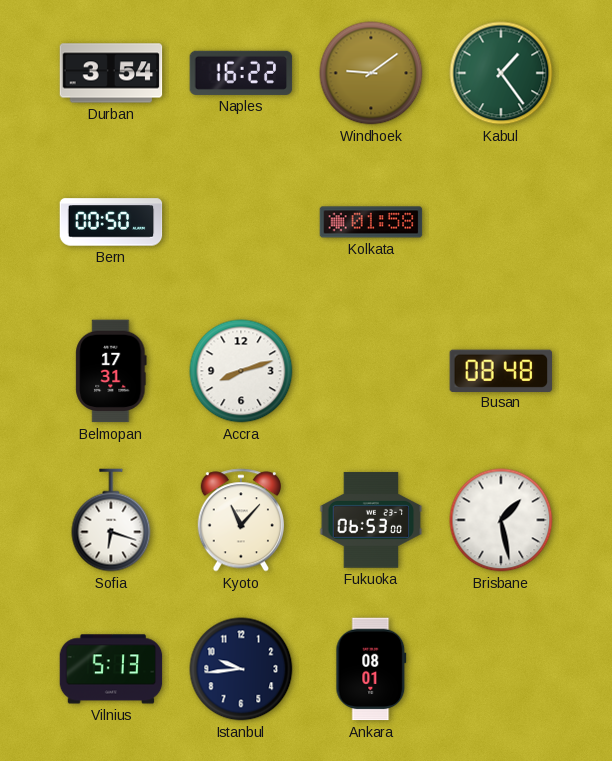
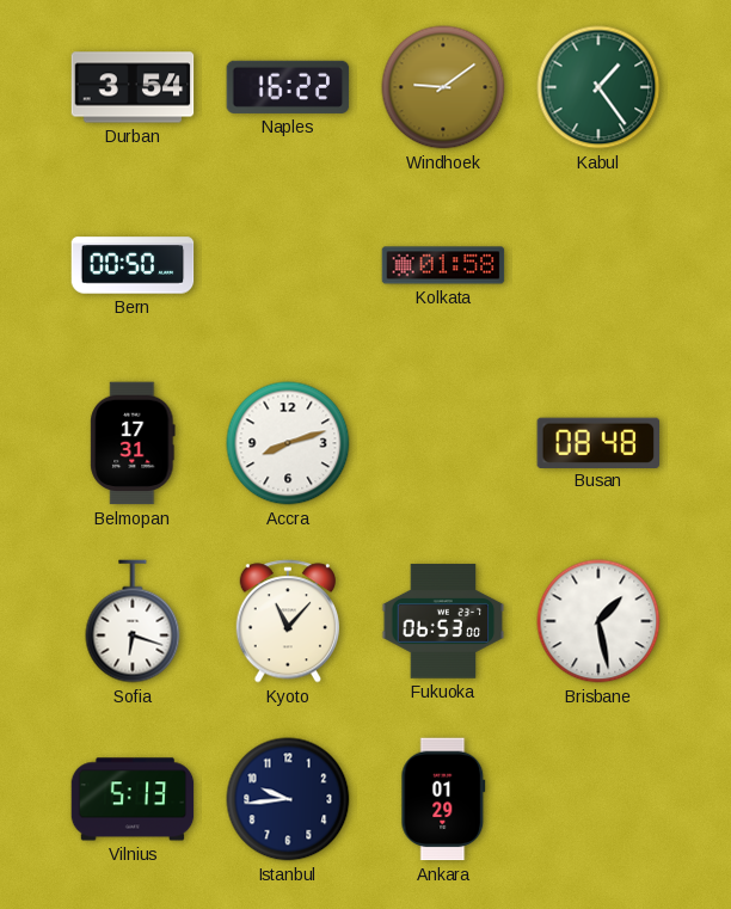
Ankara: 08:01 -> 01:29
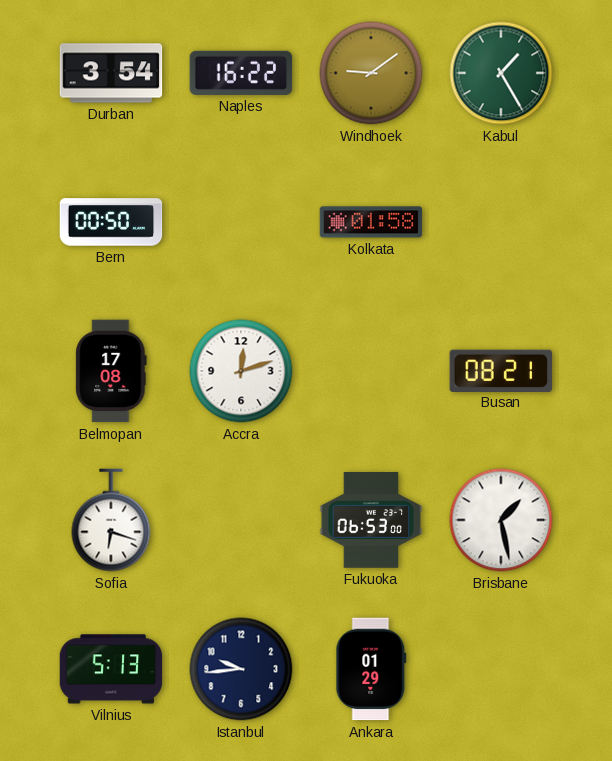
Kabul: 1:24 -> 1:25
Belmopan: 17:31 -> 17:08
Accra: 8:12 -> 12:12
Busan: 08:48 -> 08:21
Kyoto: 11:07 -> none
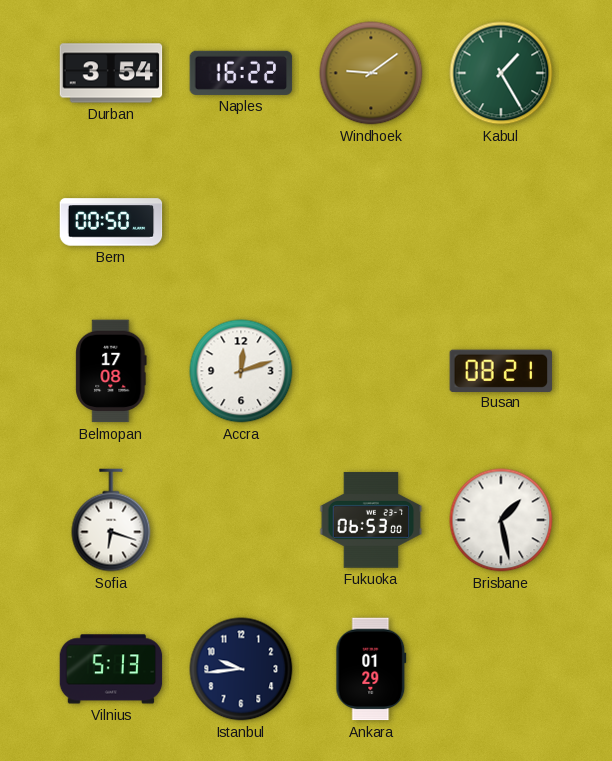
Kolkata: 01:58 -> none
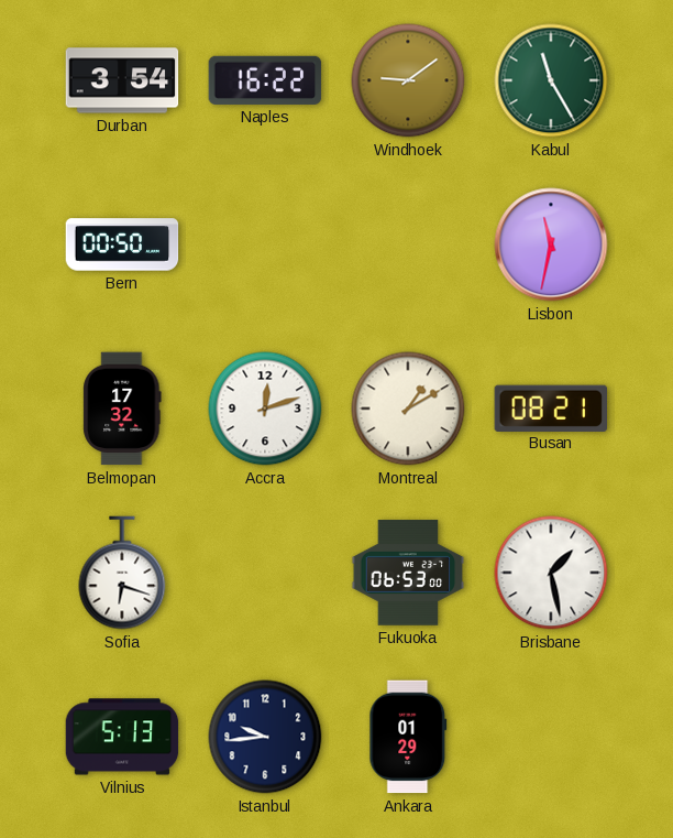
Kabul: 1:25 -> 11:25
Lisbon: none -> 11:32
Belmopan: 17:08 -> 17:32
Montreal: none -> 1:10
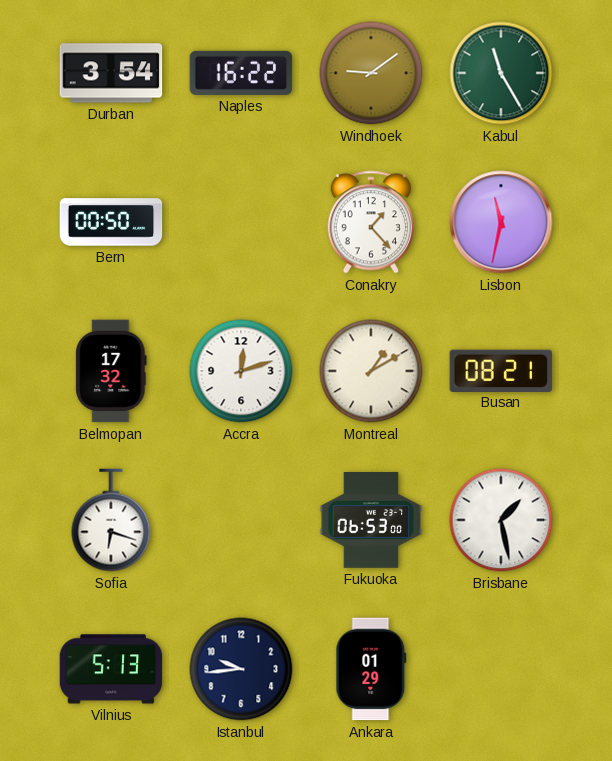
Conakry: none -> 1:23
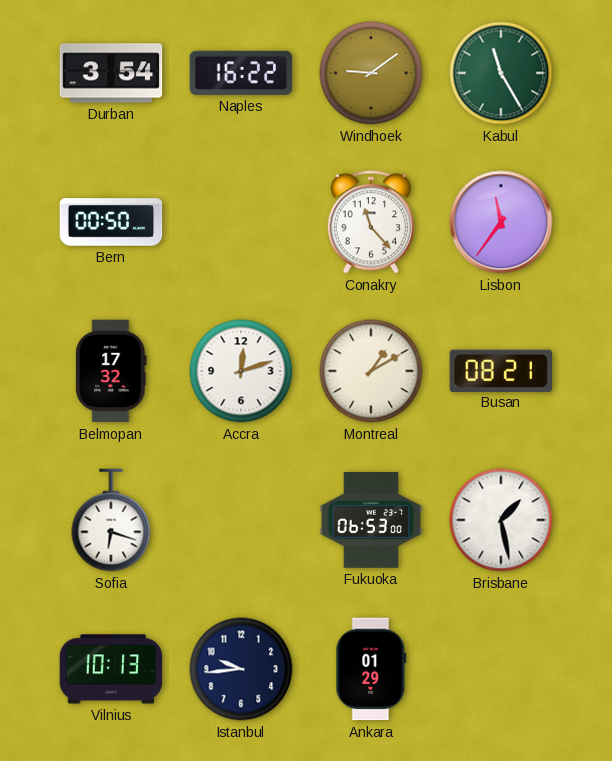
Conakry: 1:23 -> 11:23
Lisbon: 11:32 -> 11:36
Vilnius: 5:13 -> 10:13
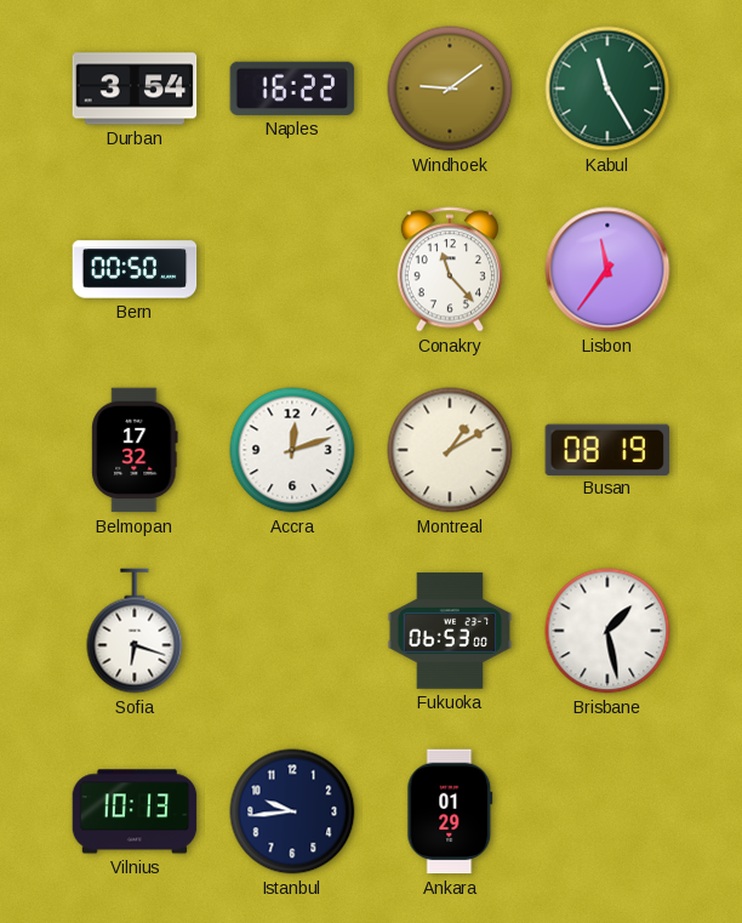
Busan: 08:21 -> 08:19
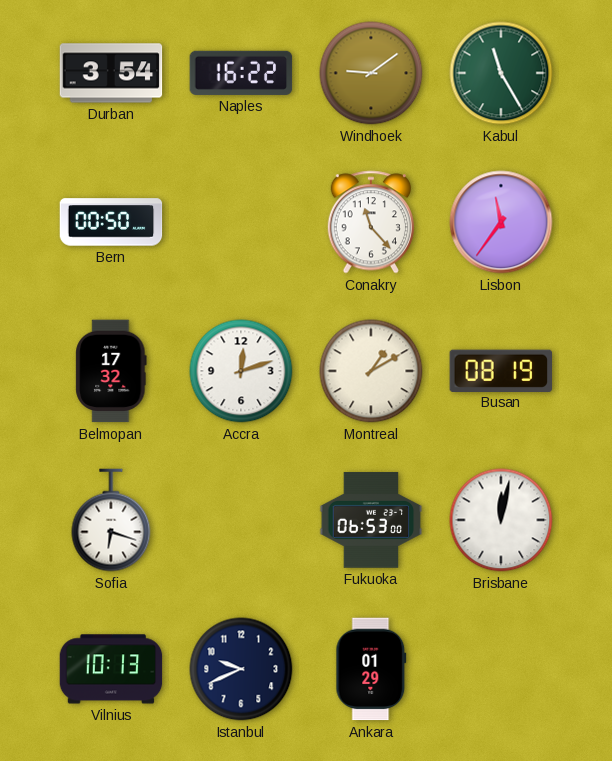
Brisbane: 1:28 -> 12:02
Istanbul: 9:44 -> 9:41
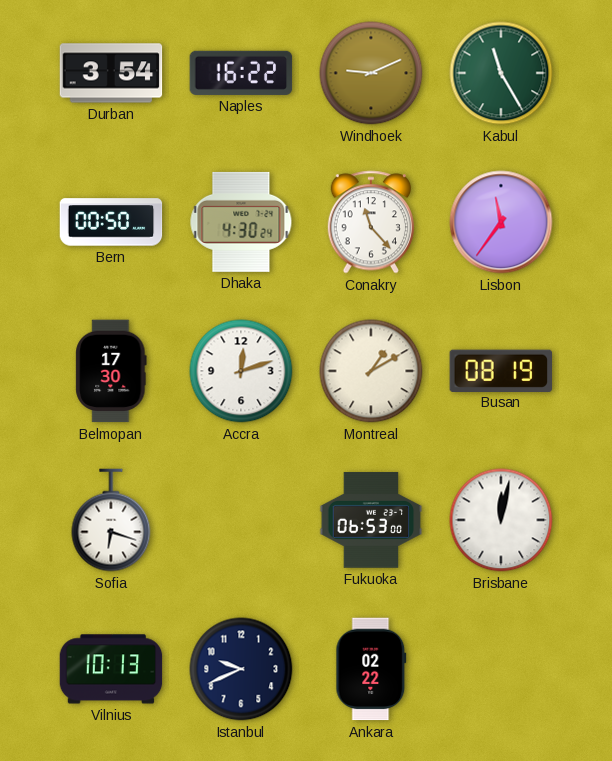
Windhoek: 9:09 -> 9:11
Dhaka: none -> 4:30
Belmopan: 17:32 -> 17:30
Ankara: 01:29 -> 02:22
